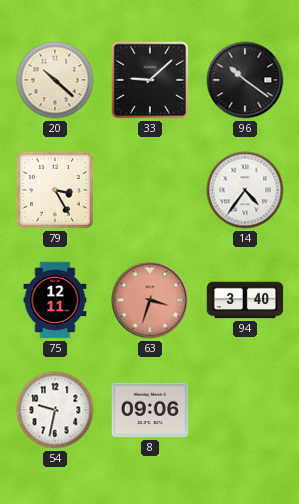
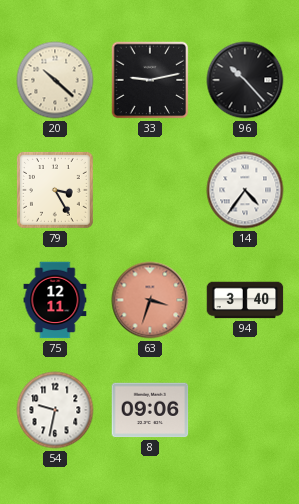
33: 9:08 -> 9:13
96: 10:21 -> 10:23
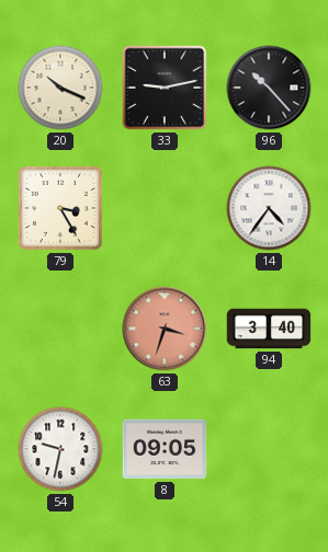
20: 10:22 -> 10:19
75: 12:11 -> none
8: 09:06 -> 09:05
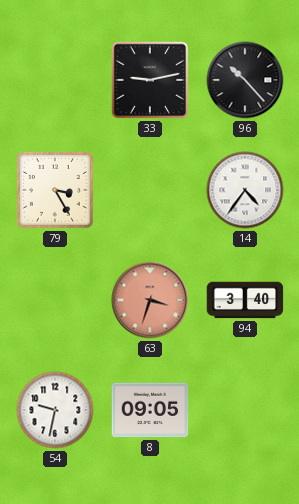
20: 10:19 -> none
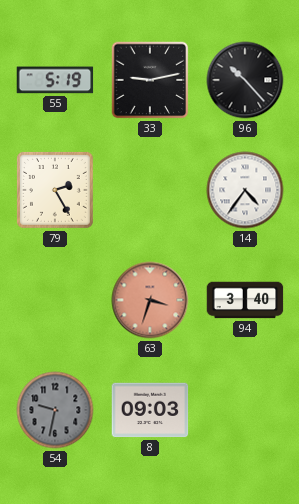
55: none -> 5:19
79: 3:25 -> 2:25
54 dial: white -> grey
8: 09:05 -> 09:03
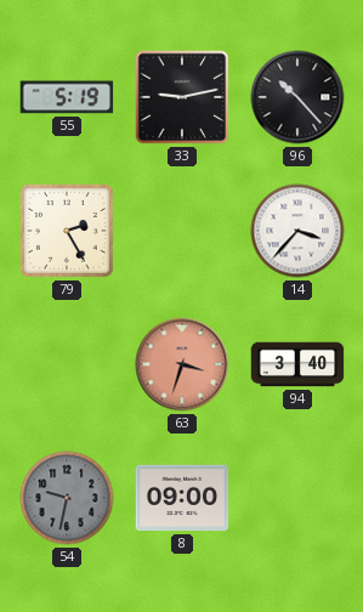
14: 4:36 -> 3:37
8: 09:03 -> 09:00
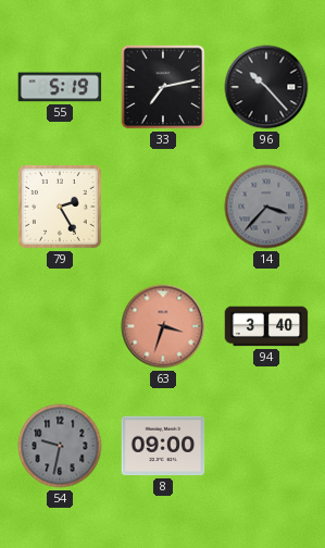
33: 9:13 -> 7:13
14 dial: white -> grey
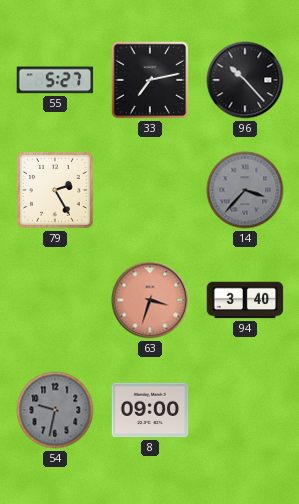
55: 5:19 -> 5:27
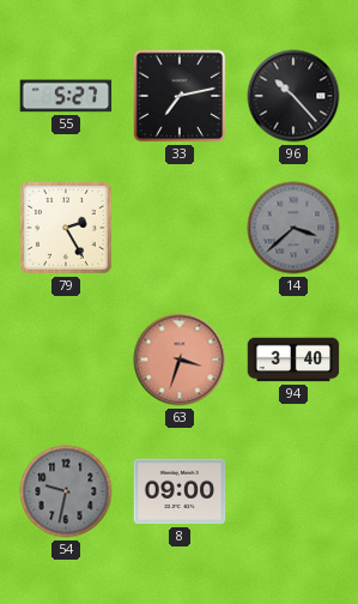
14: 3:37 -> 3:38
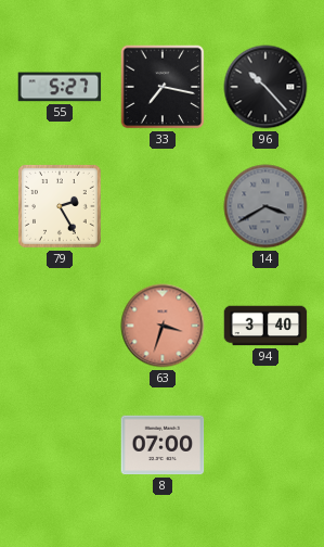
33: 7:13 -> 7:17
14: 3:38 -> 3:40
54: 9:32 -> none
8: 09:00 -> 07:00
